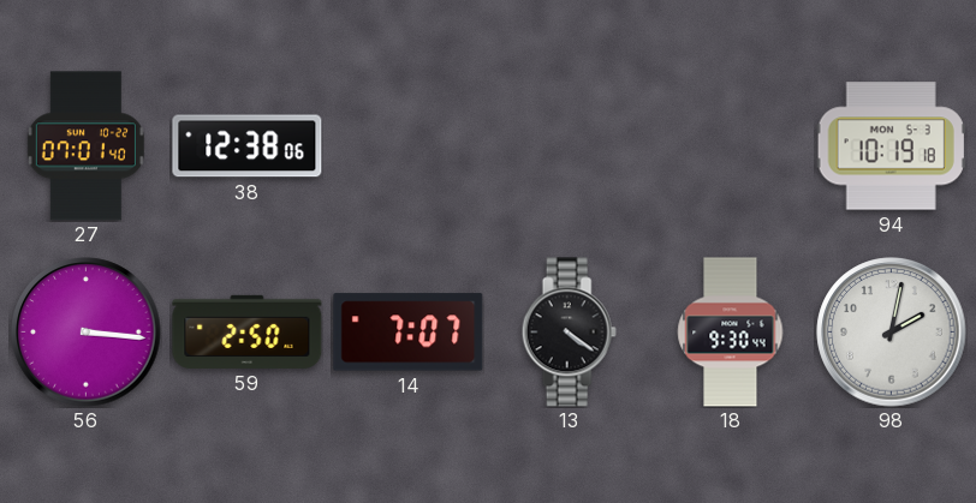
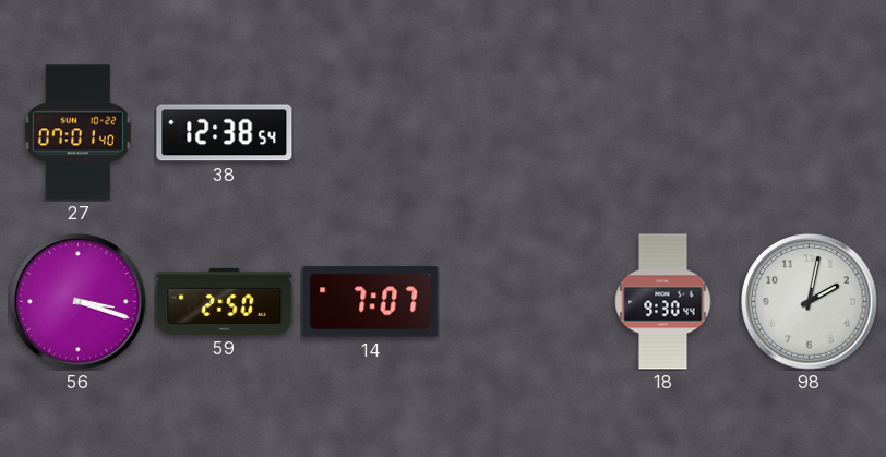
38: 12:38:06 -> 12:38:54
94: 10:19 -> none
56: 3:16 -> 3:18
13: 4:21 -> none
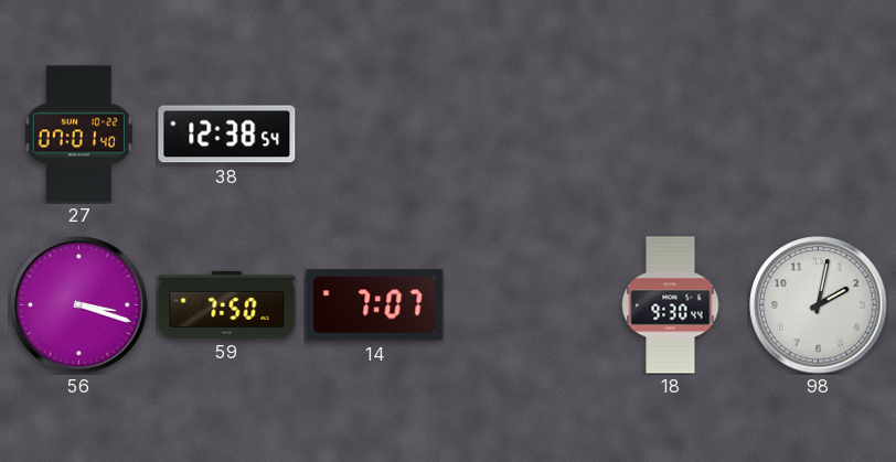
59: 2:50 -> 7:50
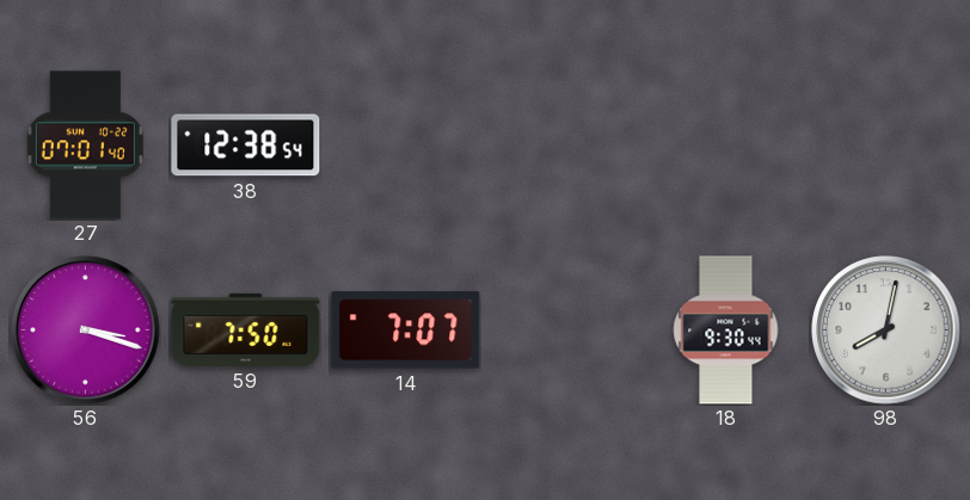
98: 2:02 -> 8:02
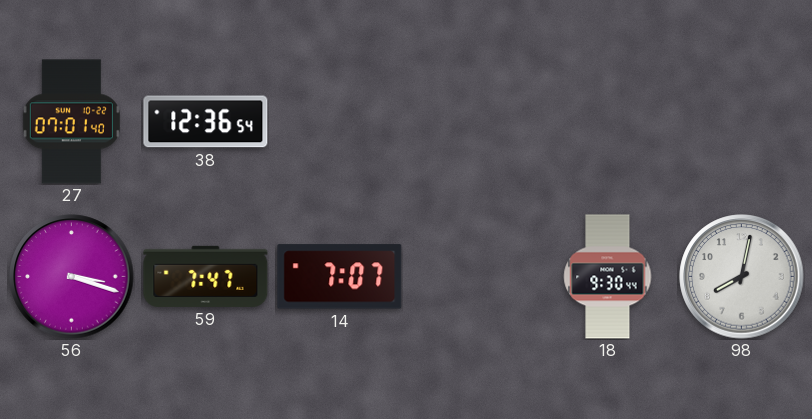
38: 12:38 -> 12:36
59: 7:50 -> 7:47
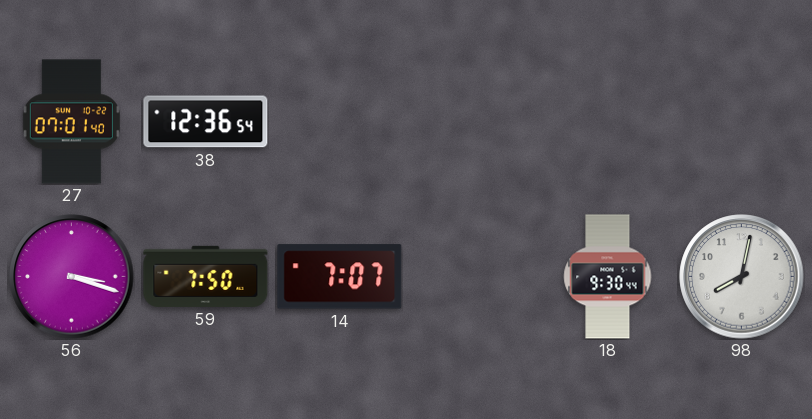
59: 7:47 -> 7:50
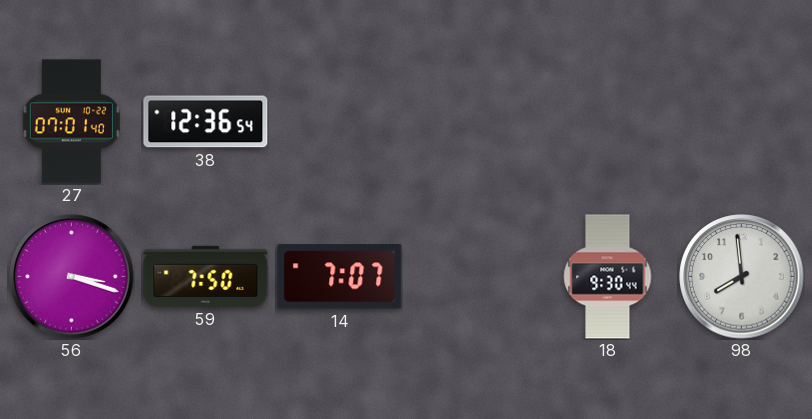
98: 8:02 -> 7:59
